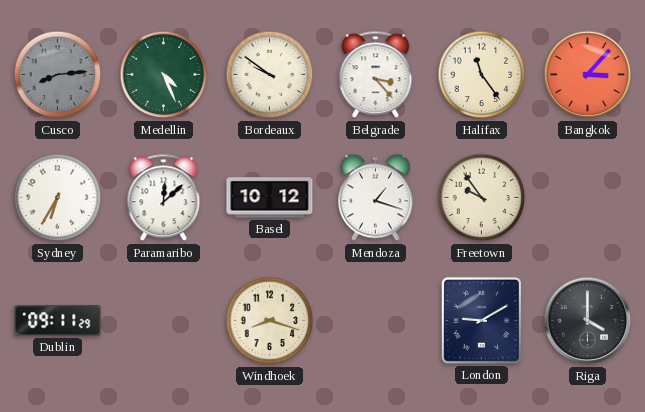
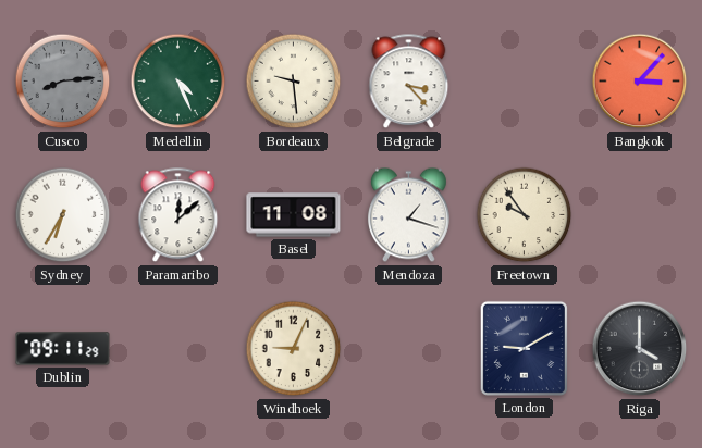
Bordeaux: 9:51 -> 9:29
Halifax: 11:24 -> none
Basel: 10:12 -> 11:08
Windhoek: 8:18 -> 9:04
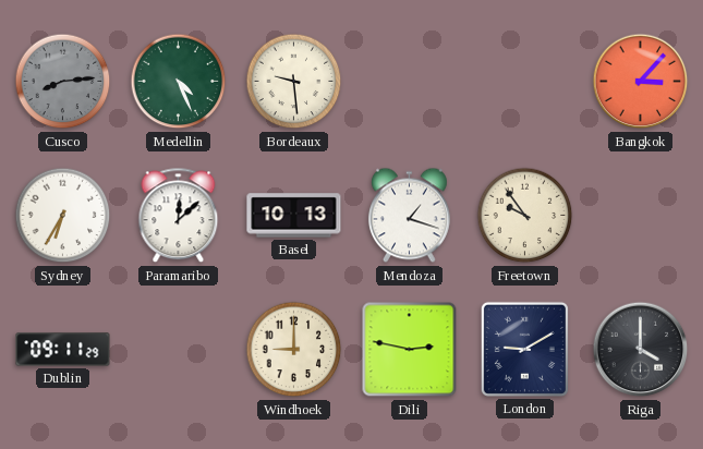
Belgrade: 3:23 -> none
Basel: 11:08 -> 10:13
Windhoek: 9:04 -> 9:00
Dili: none -> 2:47
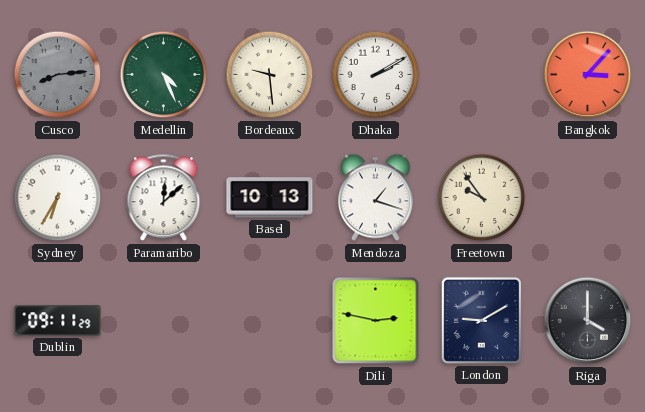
Dhaka: none -> 2:10
Windhoek: 9:00 -> none
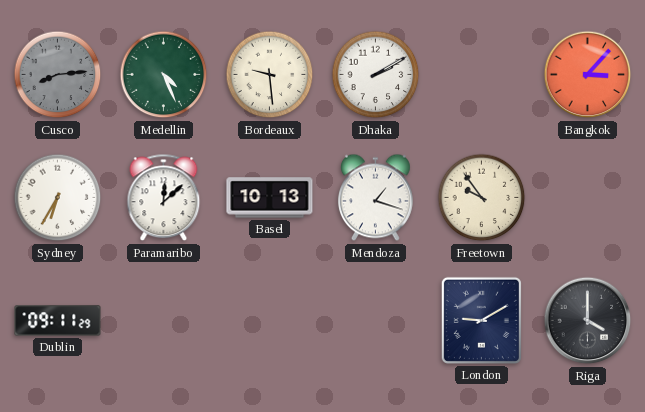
Dili: 2:47 -> none
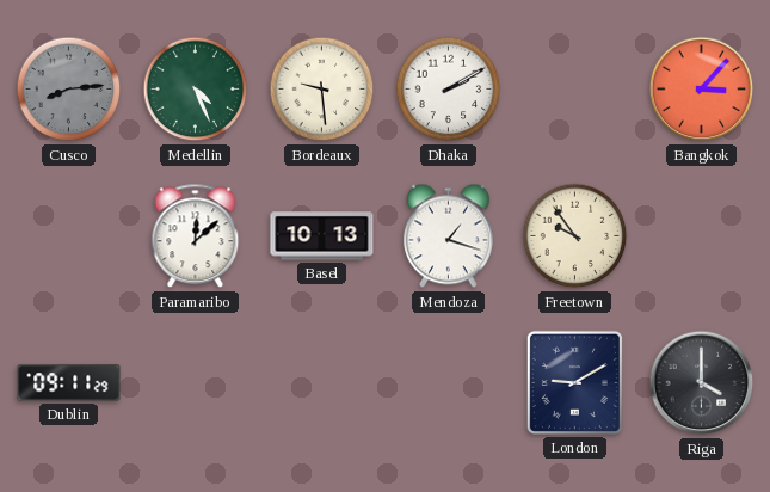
Sydney: 6:35 -> none
